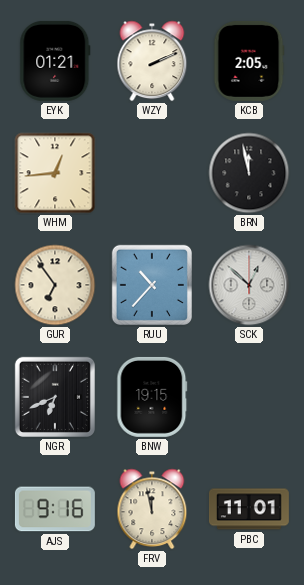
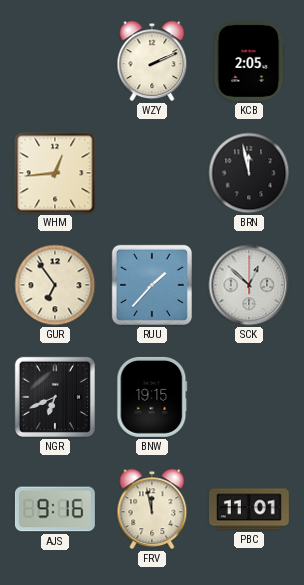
EYK: 01:21 -> none
RUU: 10:37 -> 1:37
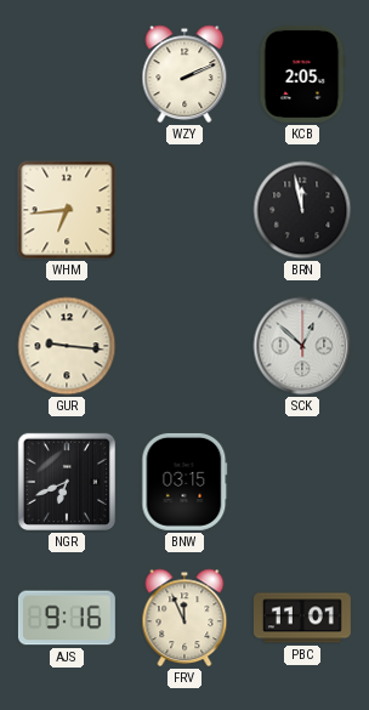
WHM: 12:44 -> 6:44
GUR: 6:54 -> 9:16
RUU: 1:37 -> none
BNW: 19:15 -> 03:15
FRV: 11:58 -> 11:56
